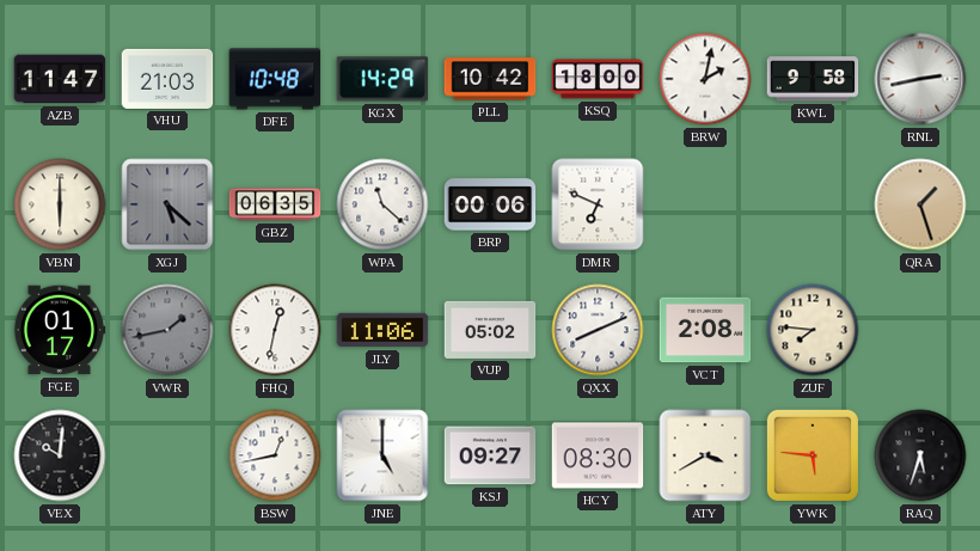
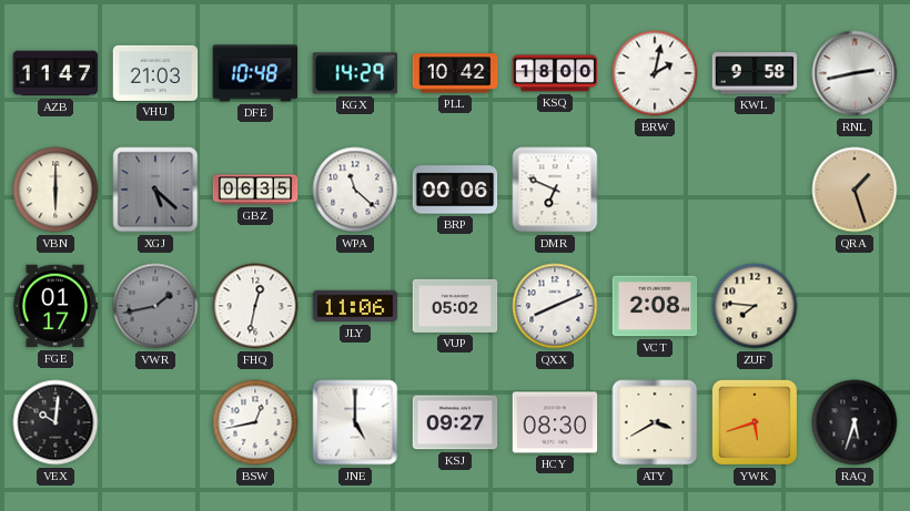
YWK: 5:46 -> 5:42
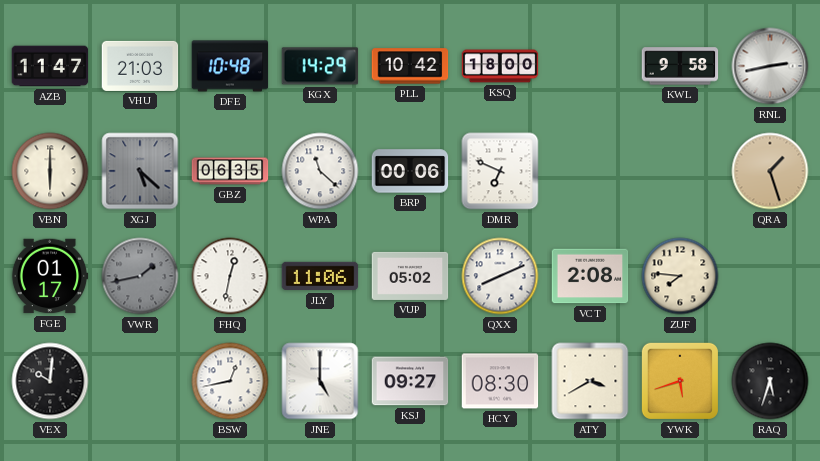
BRW: 2:02 -> none
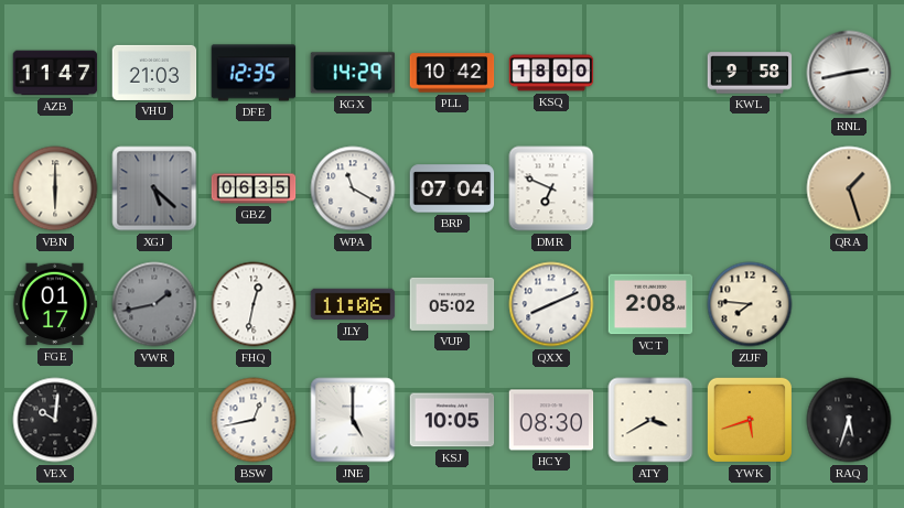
DFE: 10:48 -> 12:35
WPA: 11:22 -> 11:20
BRP: 00:06 -> 07:04
KSJ: 09:27 -> 10:05
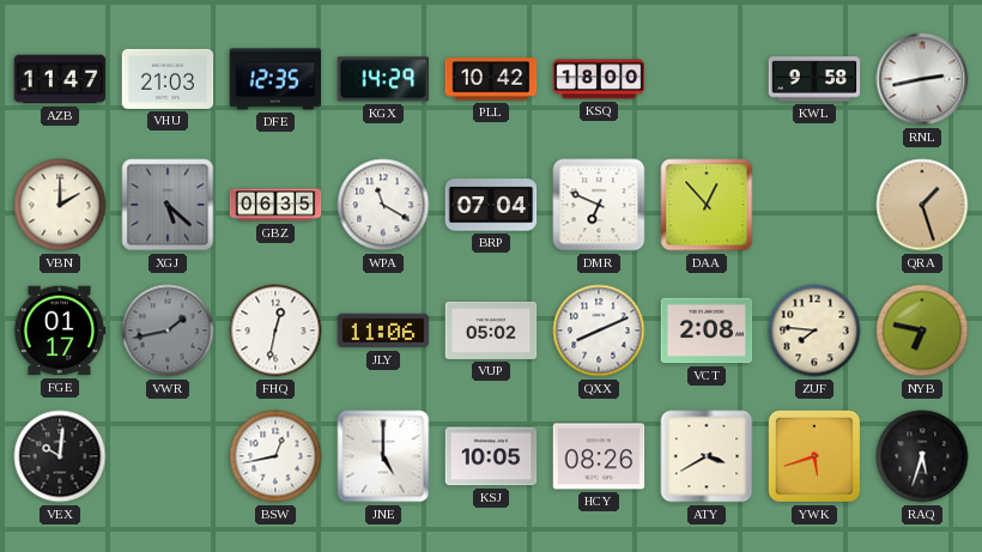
VBN: 6:00 -> 2:00
DAA: none -> 12:53
NYB: none -> 6:47
HCY: 08:30 -> 08:26
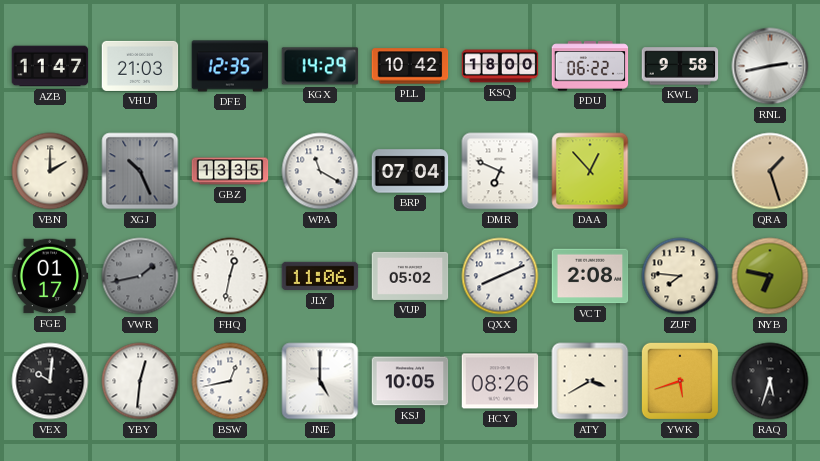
PDU: none -> 06:22
XGJ: 5:22 -> 10:26
GBZ: 06:35 -> 13:35
YBY: none -> 12:31
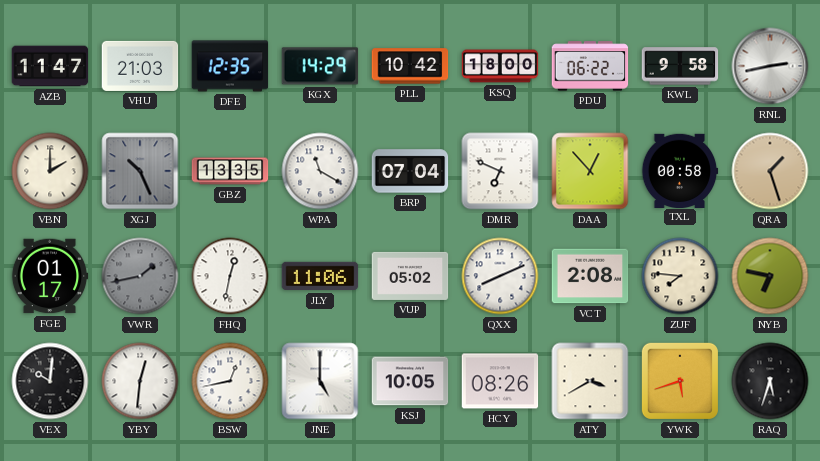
TXL: none -> 00:58
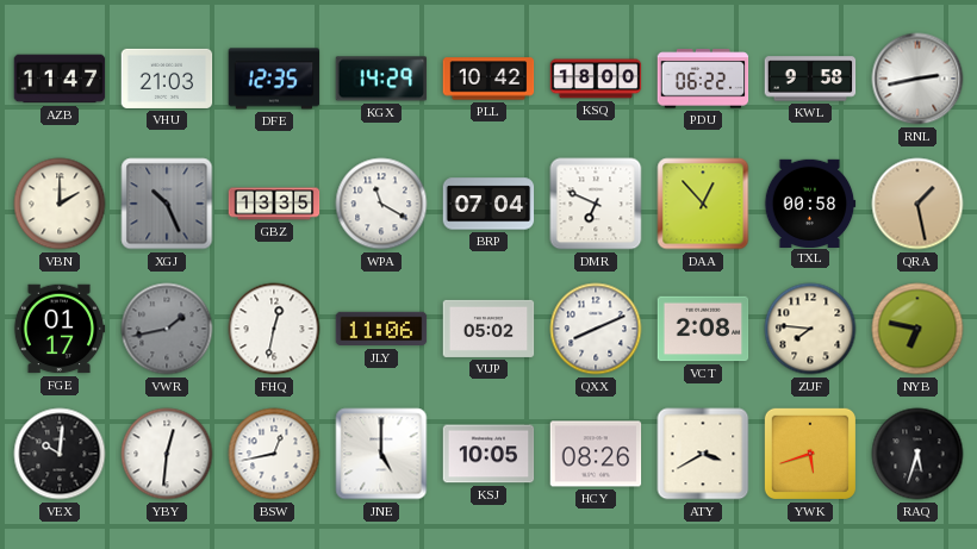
QRA: 1:27 -> 1:28
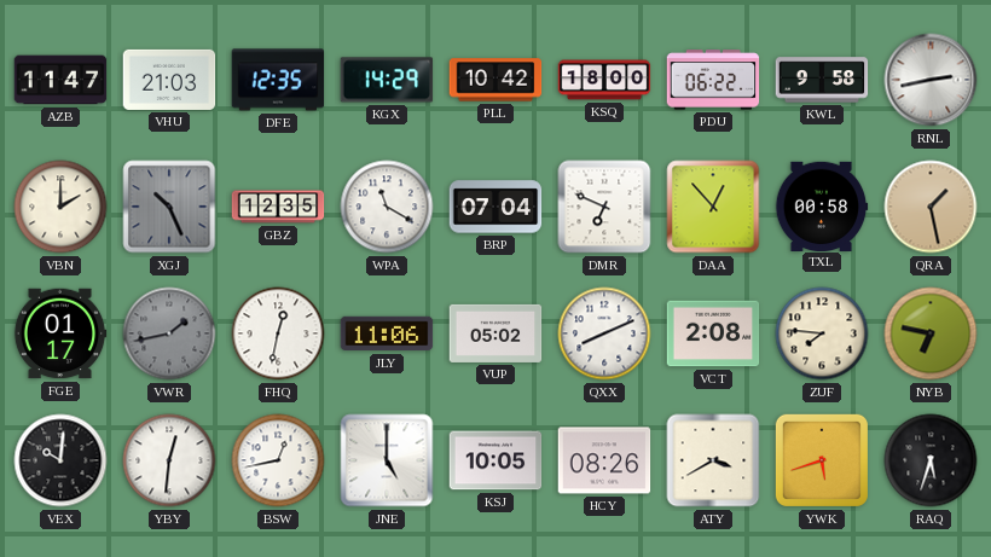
GBZ: 13:35 -> 12:35
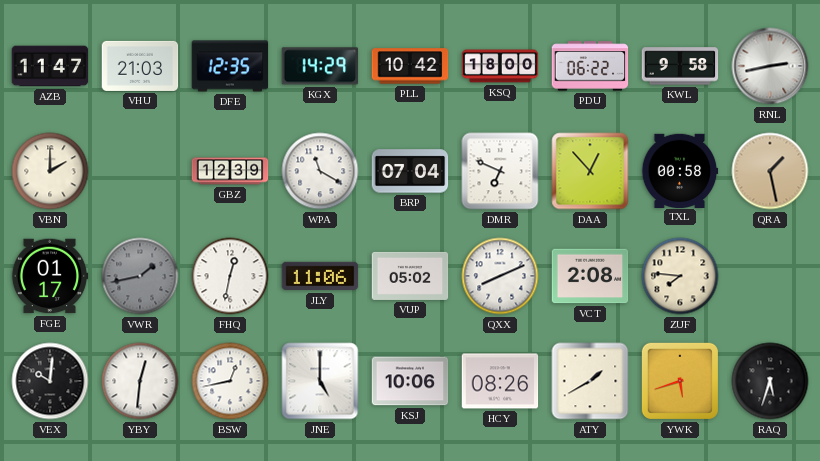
XGJ: 10:26 -> none
GBZ: 12:35 -> 12:39
NYB: 6:47 -> none
KSJ: 10:05 -> 10:06
ATY: 3:40 -> 1:40
